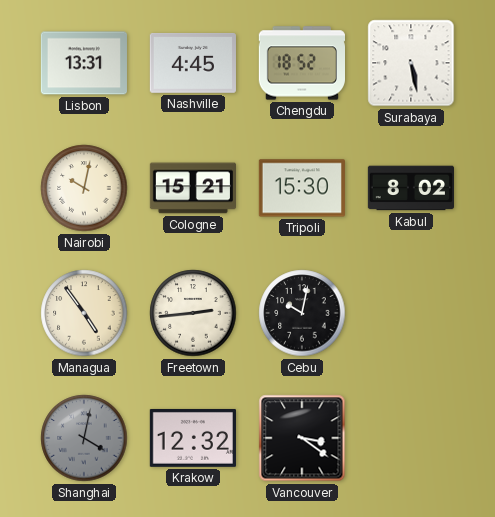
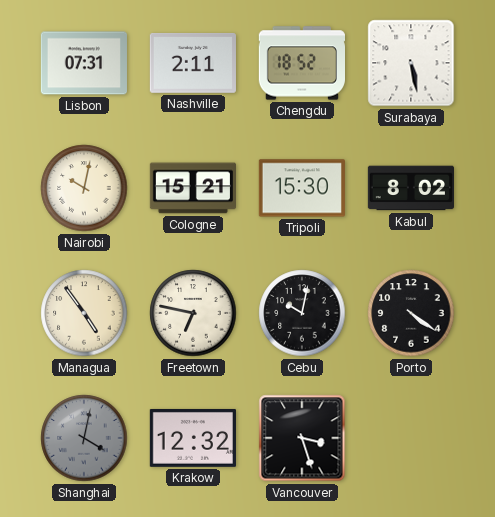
Lisbon: 13:31 -> 07:31
Nashville: 4:45 -> 2:11
Freetown: 2:44 -> 6:47
Porto: none -> 4:21
Vancouver: 3:21 -> 3:27
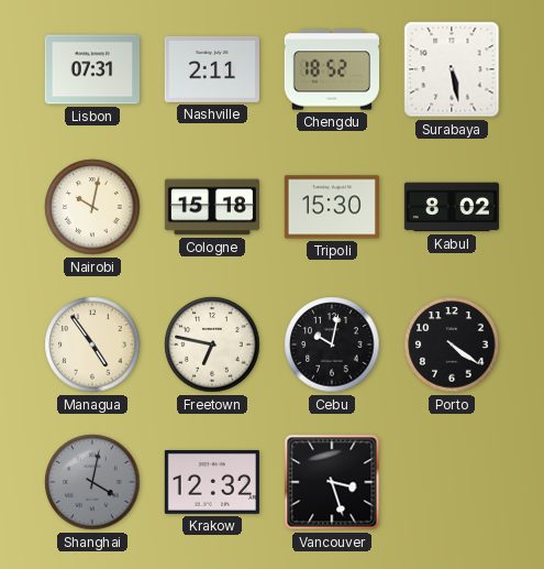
Cologne: 15:21 -> 15:18
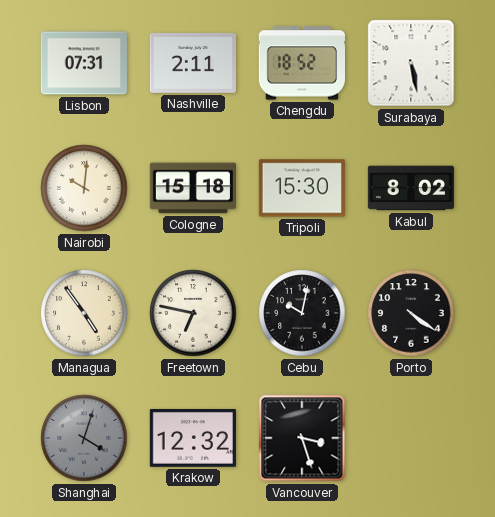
Nairobi: 10:02 -> 10:01
Shanghai: 4:02 -> 4:03
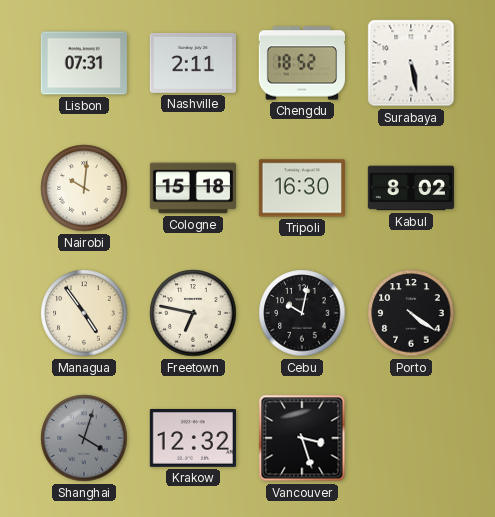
Tripoli: 15:30 -> 16:30
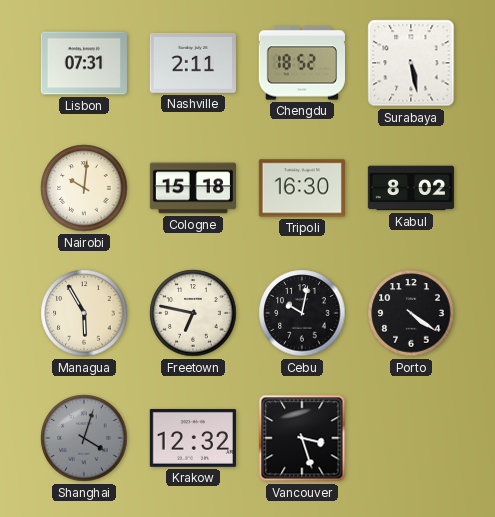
Managua: 4:54 -> 5:55
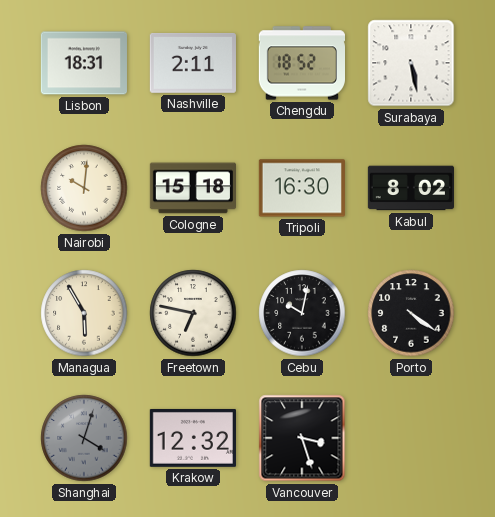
Lisbon: 07:31 -> 18:31
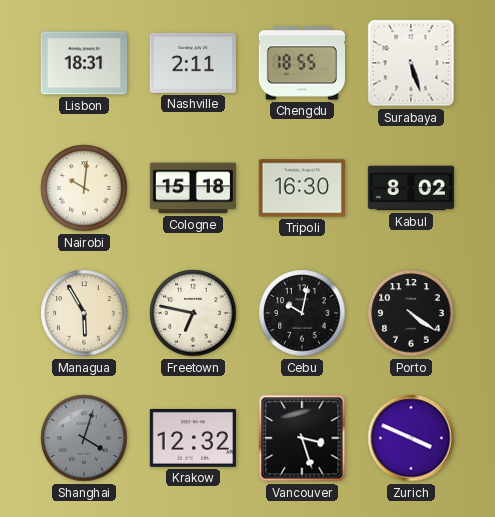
Chengdu: 18:52 -> 18:55
Surabaya: 5:28 -> 5:27
Zurich: none -> 3:49
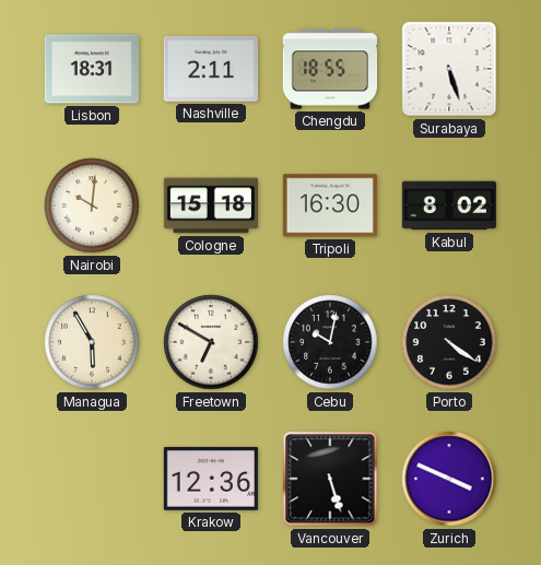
Freetown: 6:47 -> 6:50
Shanghai: 4:03 -> none
Krakow: 12:32 -> 12:36
Vancouver: 3:27 -> 5:27
